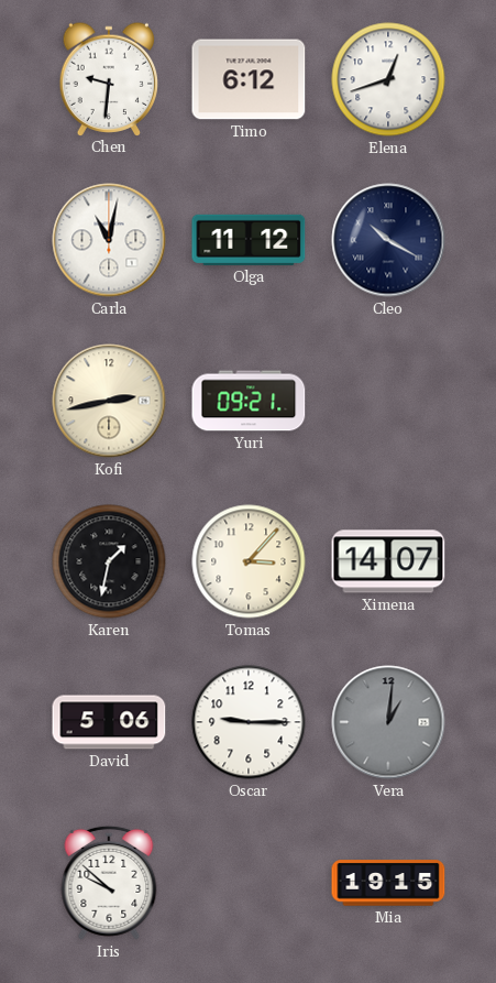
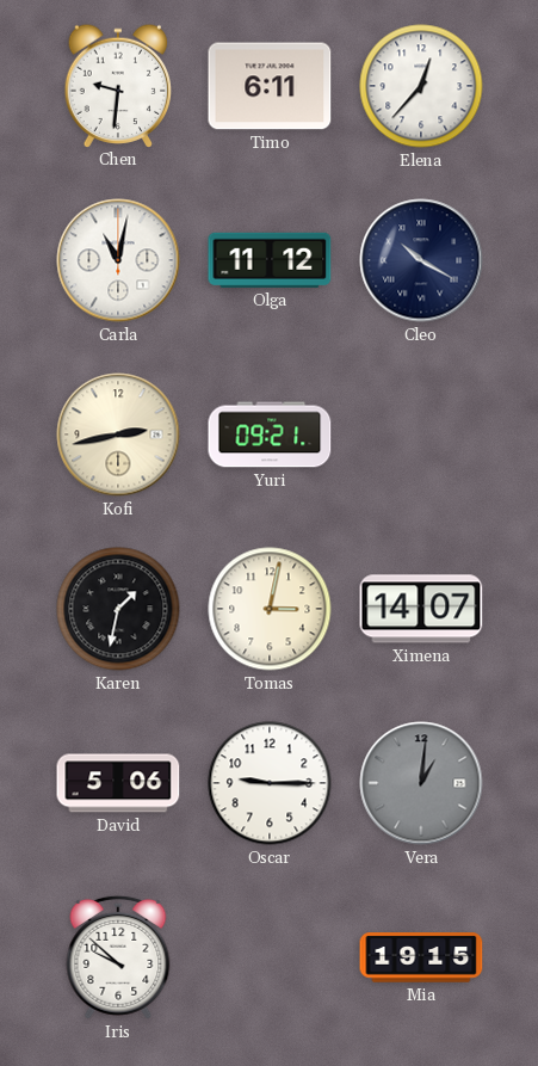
Timo: 6:12 -> 6:11
Elena: 12:42 -> 12:37
Tomas: 3:07 -> 3:02
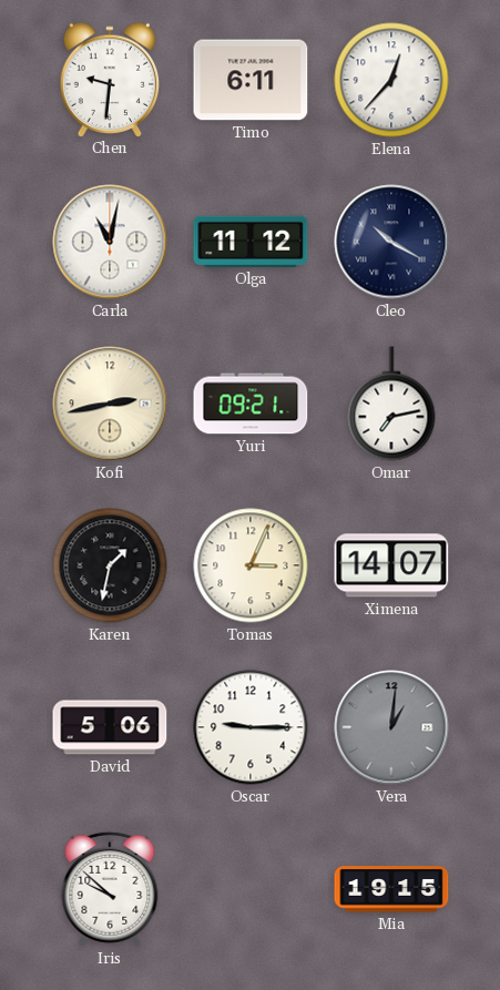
Omar: none -> 7:13
Tomas: 3:02 -> 3:04
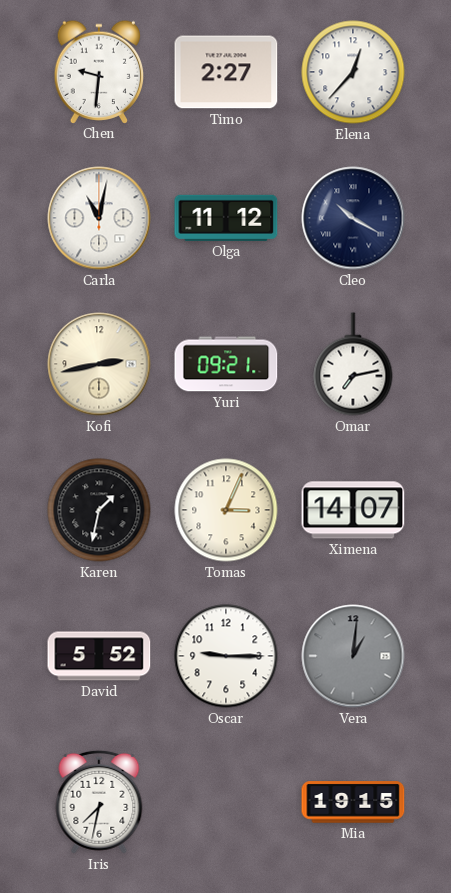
Timo: 6:11 -> 2:27
David: 5:06 -> 5:52
Iris: 9:52 -> 7:32
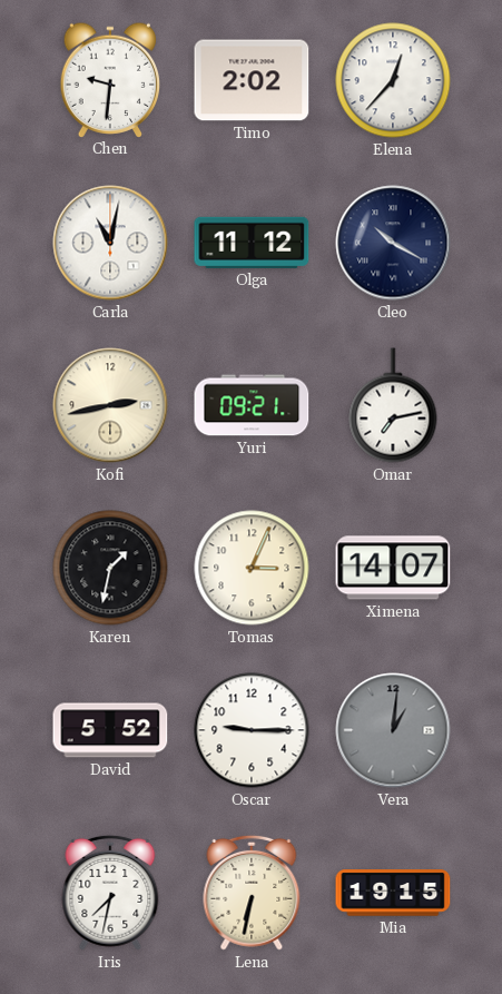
Timo: 2:27 -> 2:02
Lena: none -> 6:32
